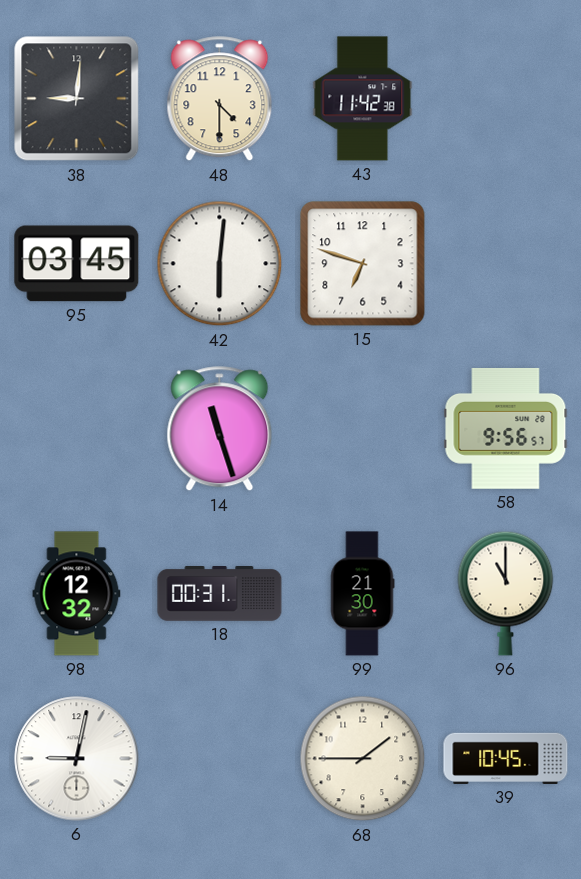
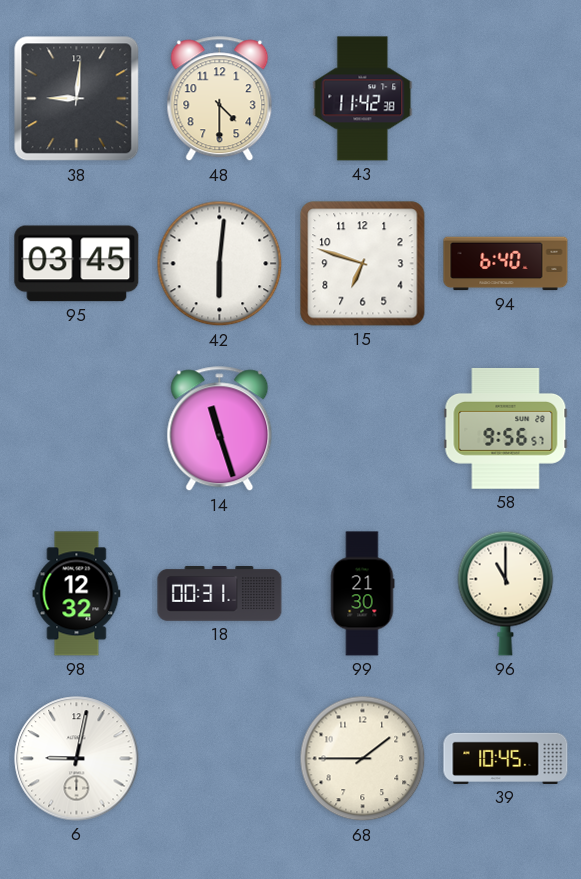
94: none -> 6:40
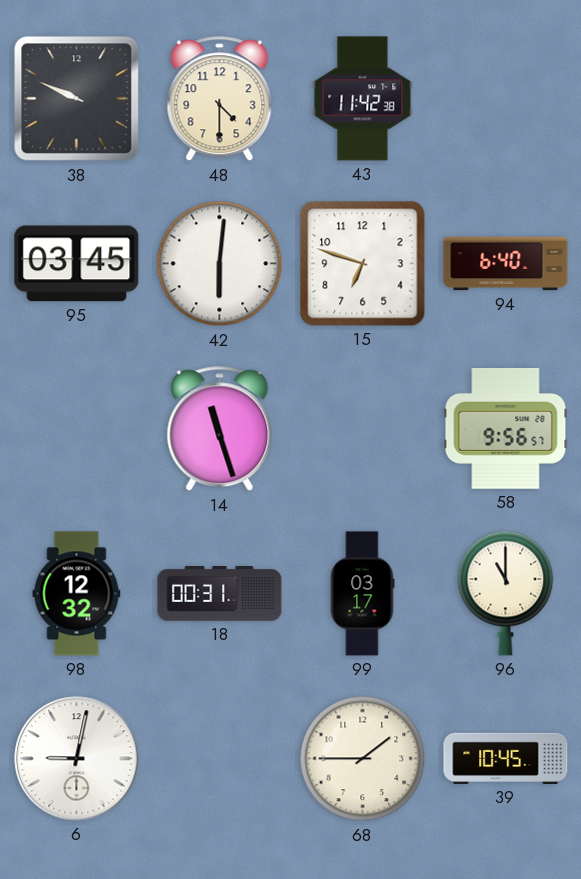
38: 9:01 -> 9:49
99: 21:30 -> 03:17
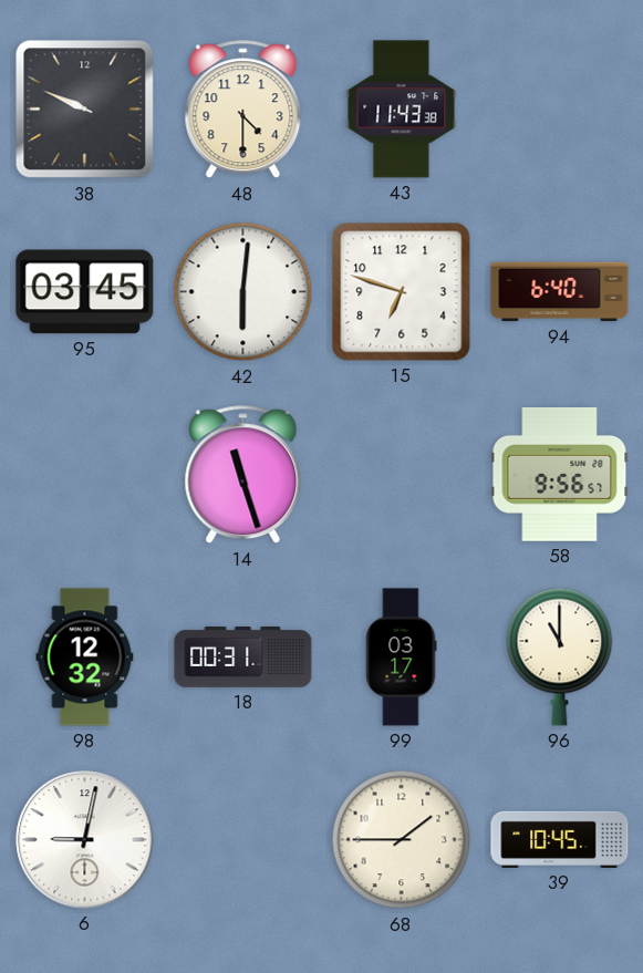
43: 11:42 -> 11:43
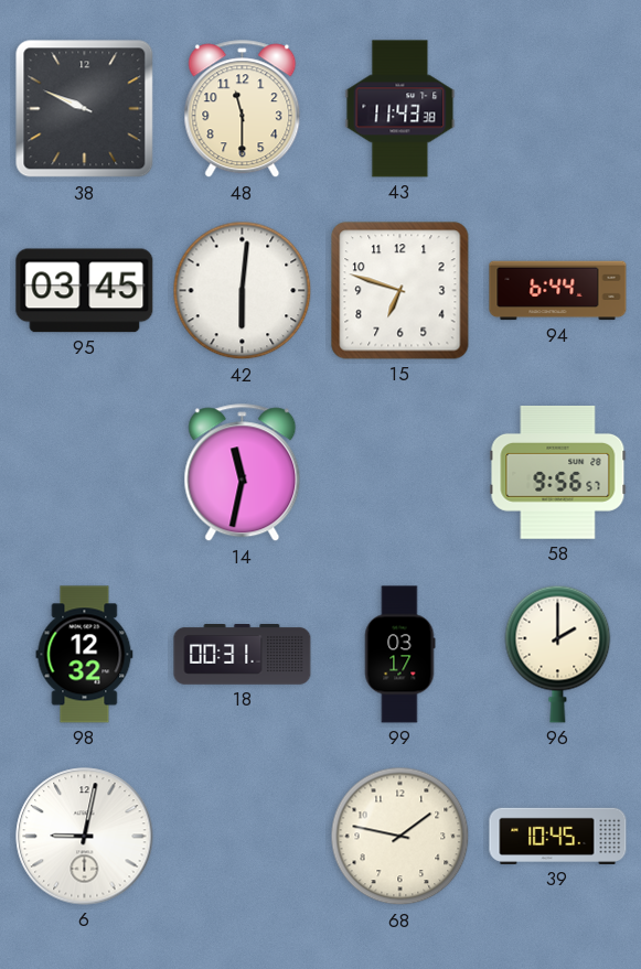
48: 4:30 -> 11:30
94: 6:40 -> 6:44
14: 11:27 -> 11:32
96: 11:00 -> 2:00
68: 1:45 -> 1:47
